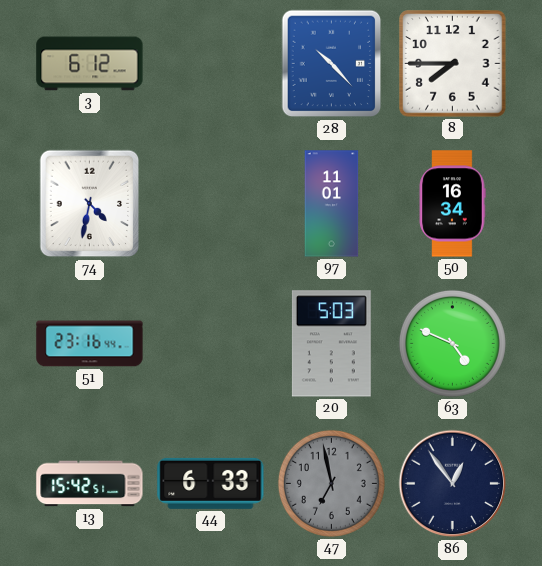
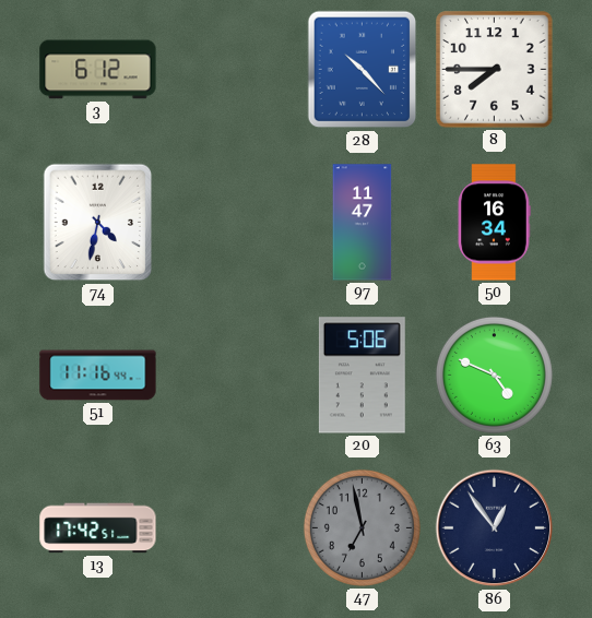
97: 11:01 -> 11:47
51: 23:16 -> 11:16
20: 5:03 -> 5:06
13: 15:42 -> 17:42
44: 6:33 -> none
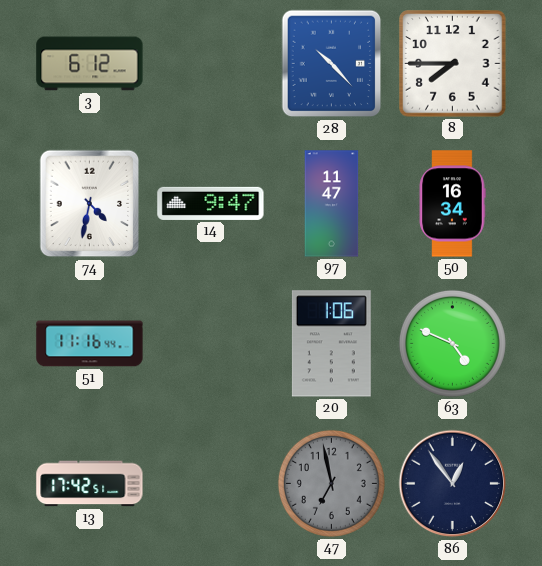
14: none -> 9:47
20: 5:06 -> 1:06
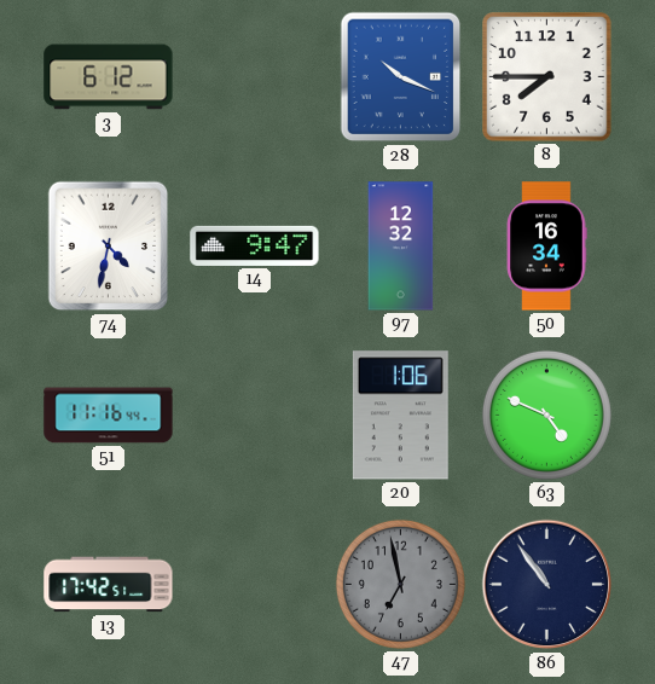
28: 10:23 -> 10:19
97: 11:47 -> 12:32
86: 12:54 -> 10:54
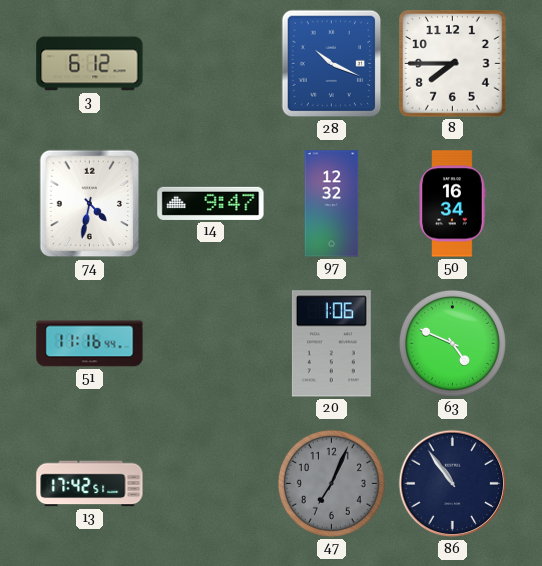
47: 6:58 -> 7:04
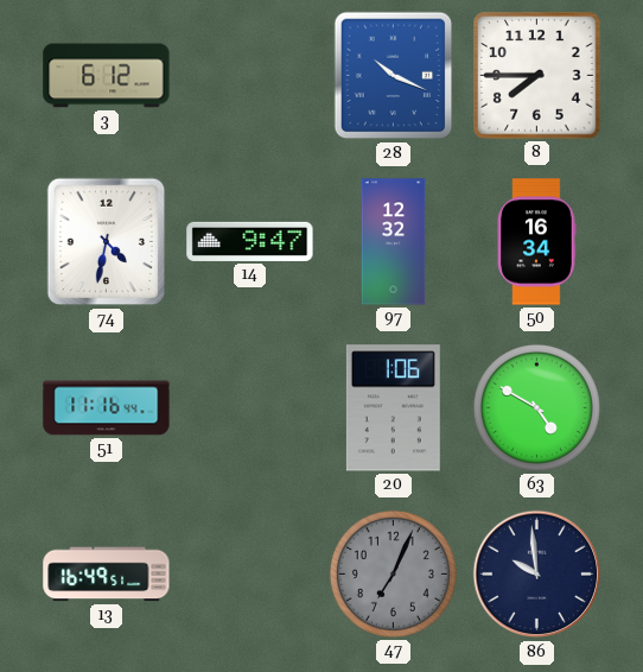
63: 4:49 -> 4:50
13: 17:42 -> 16:49
86: 10:54 -> 9:59
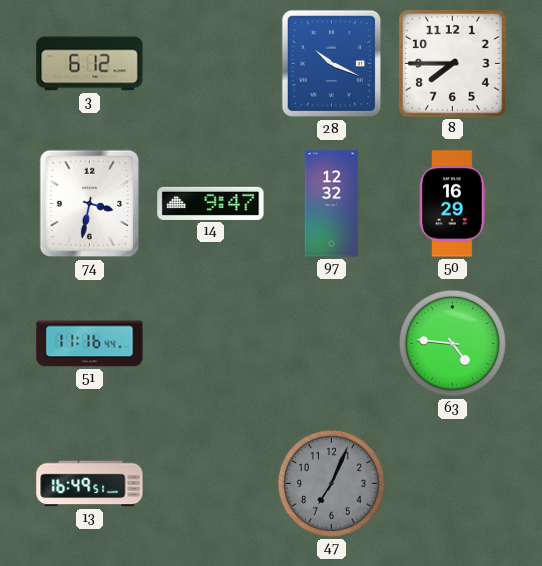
74: 4:32 -> 3:32
50: 16:34 -> 16:29
20: 1:06 -> none
63: 4:50 -> 4:46
86: 9:59 -> none
